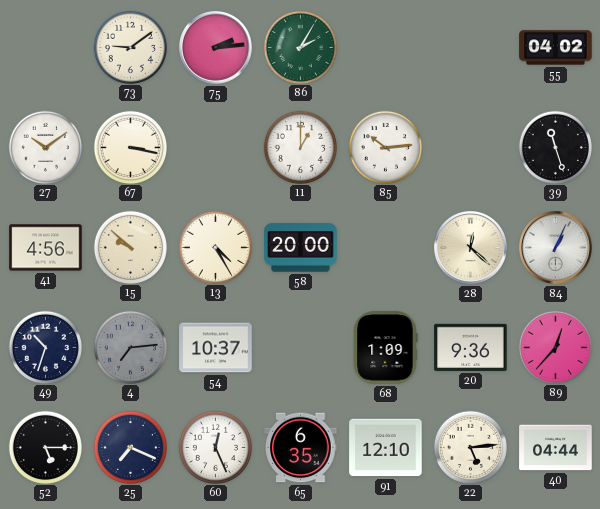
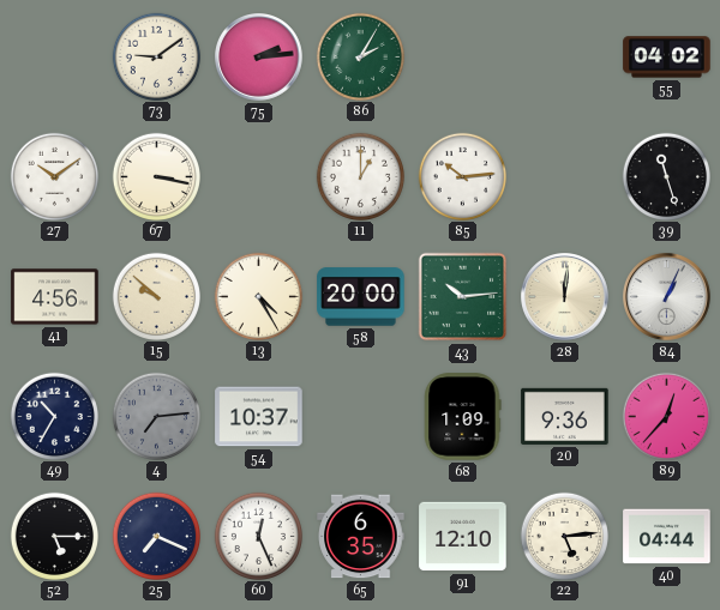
43: none -> 10:14
28: 12:22 -> 12:01
49: 10:33 -> 10:35
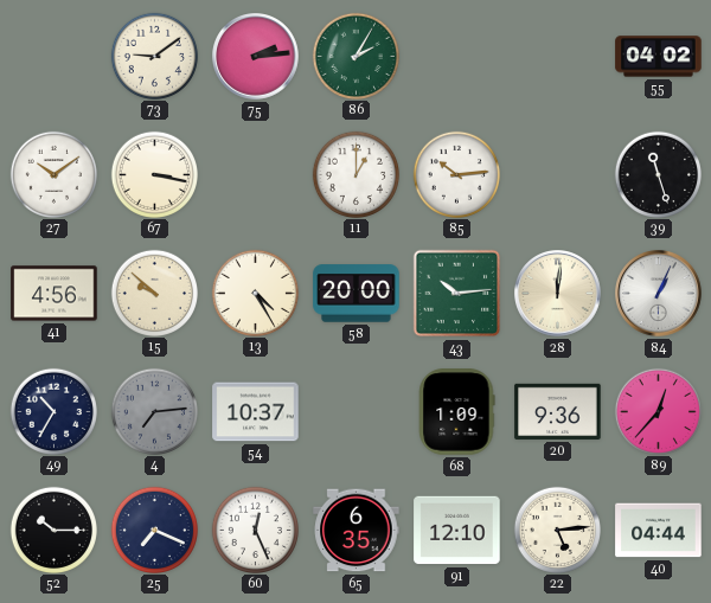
52: 5:15 -> 10:15
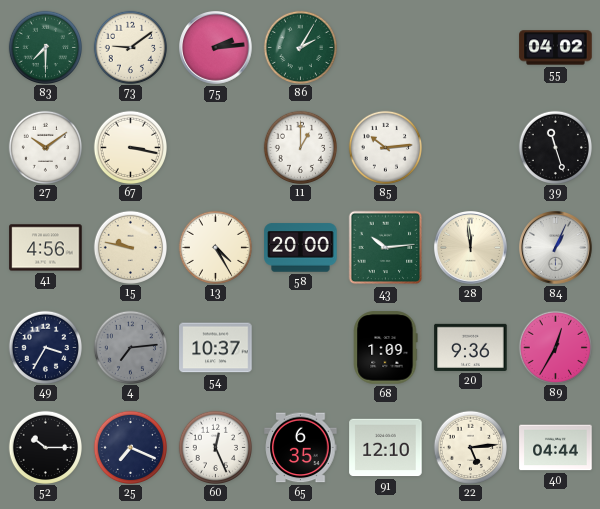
83: none -> 7:30
15: 9:52 -> 9:47
28: 12:01 -> 11:59
49: 10:35 -> 3:35
89: 12:37 -> 12:35
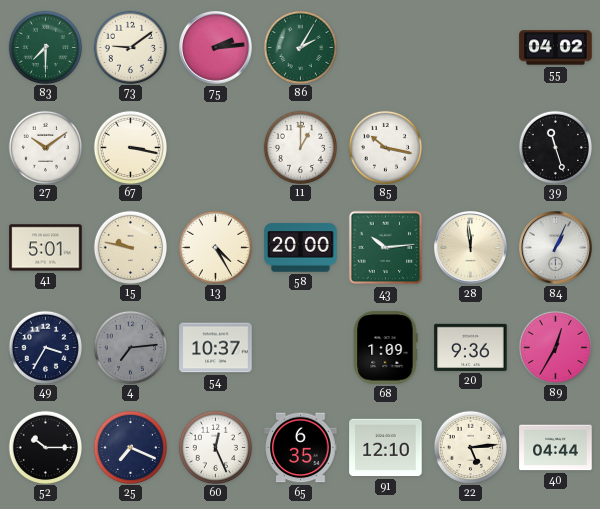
85: 10:14 -> 10:17
41: 4:56 -> 5:01
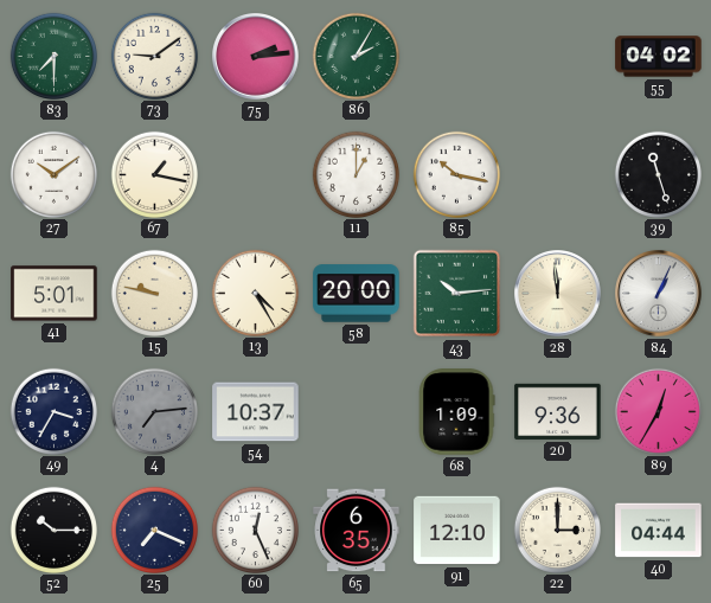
67: 3:17 -> 1:17
22: 5:14 -> 3:00
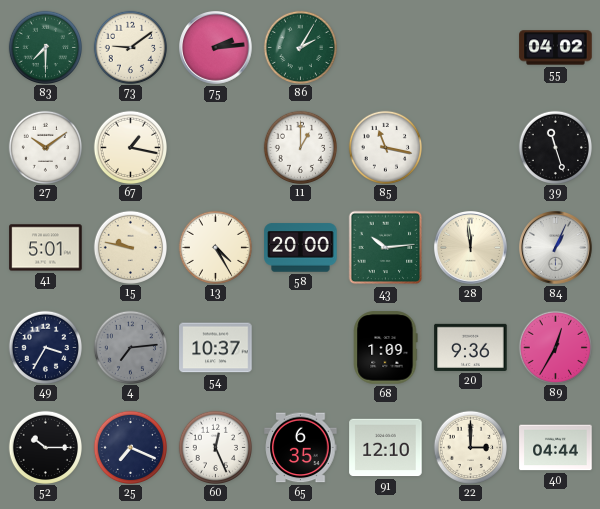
85: 10:17 -> 11:17
